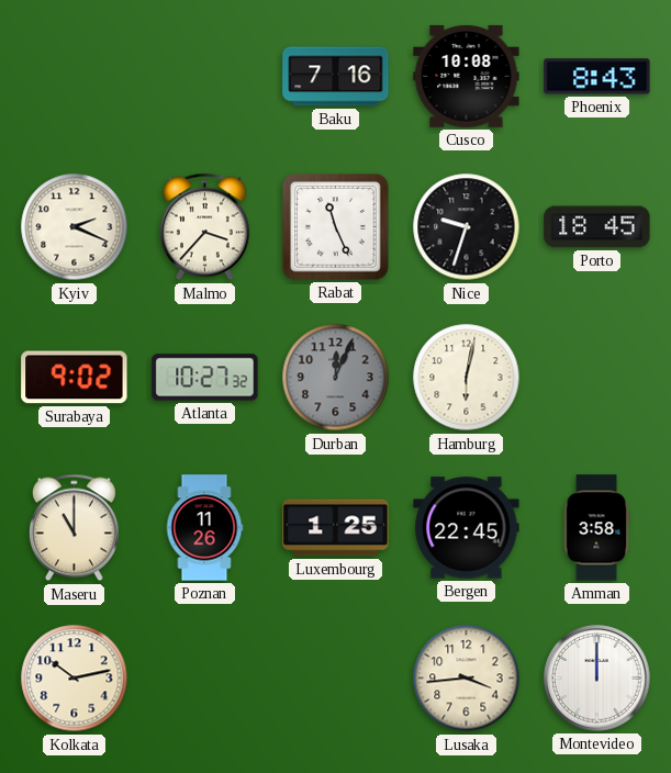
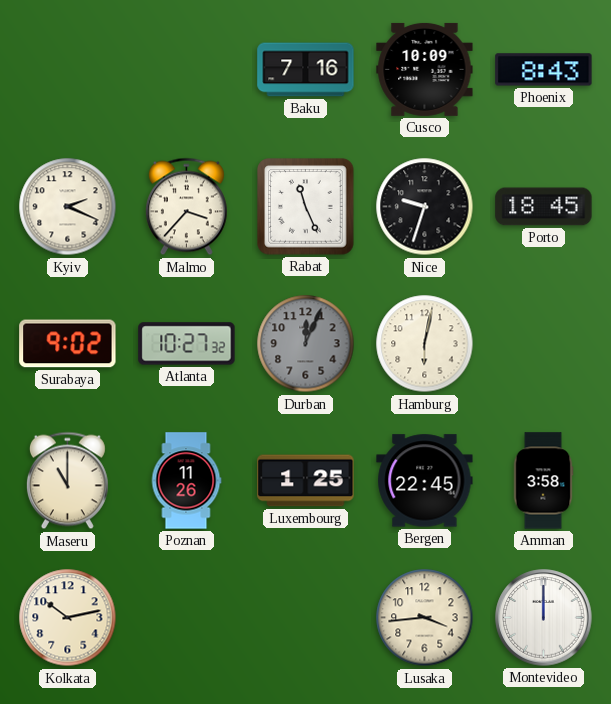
Cusco: 10:08 -> 10:09
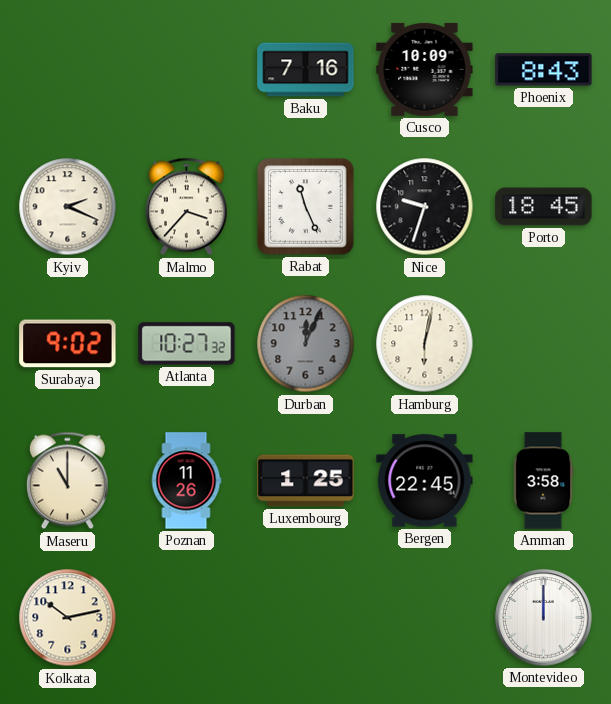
Lusaka: 3:44 -> none
